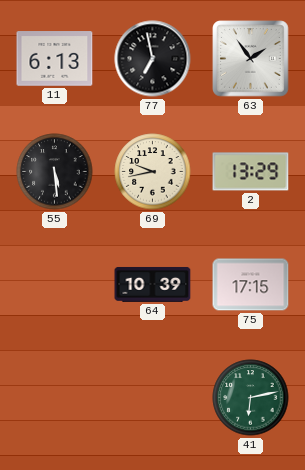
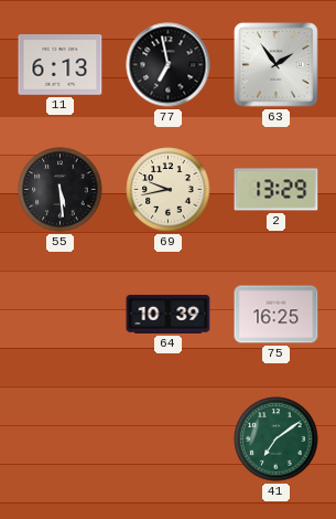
75: 17:15 -> 16:25
41: 6:13 -> 7:09
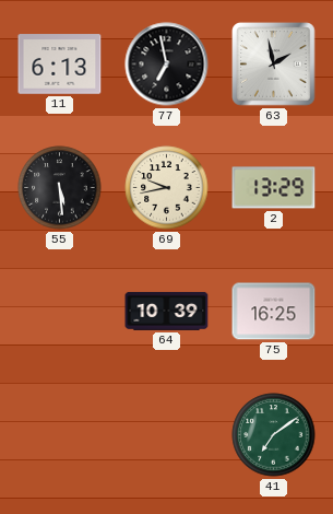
63: 1:54 -> 1:58
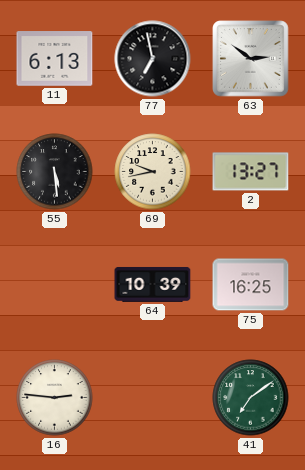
63: 1:58 -> 2:51
2: 13:29 -> 13:27
16: none -> 2:46
